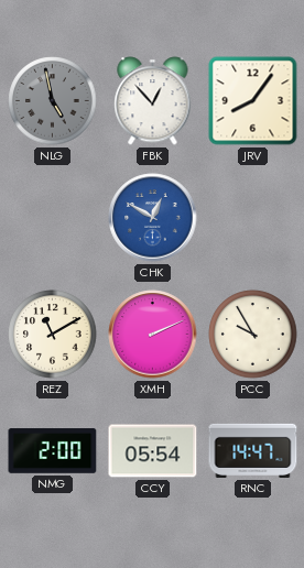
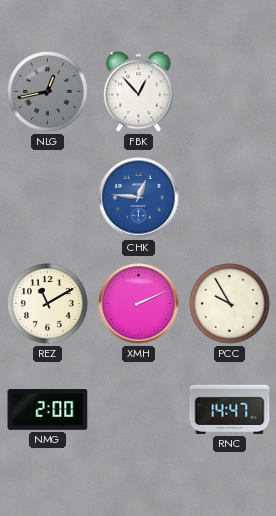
NLG: 4:58 -> 12:43
JRV: 8:06 -> none
CHK: 12:50 -> 12:46
CCY: 05:54 -> none
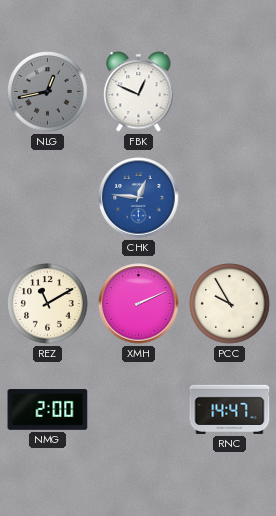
FBK: 12:53 -> 12:49
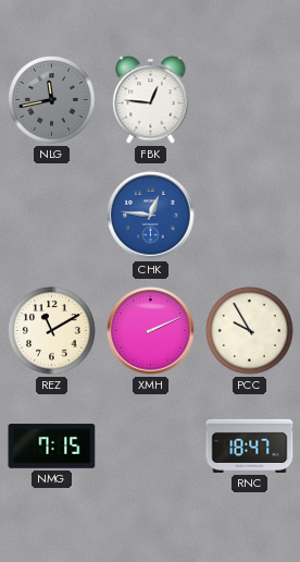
NLG: 12:43 -> 11:43
FBK: 12:49 -> 12:46
NMG: 2:00 -> 7:15
RNC: 14:47 -> 18:47
